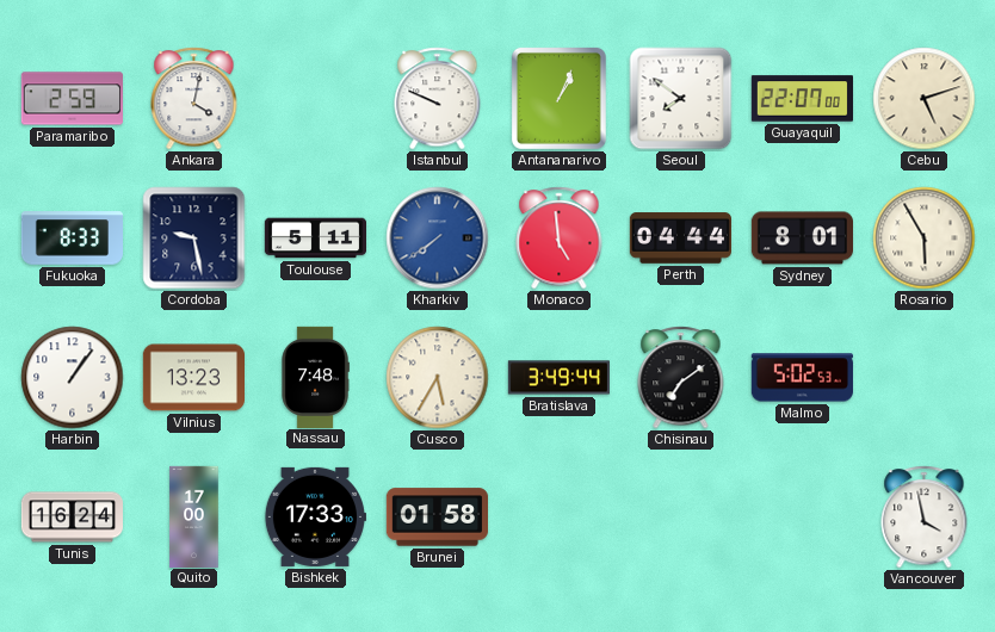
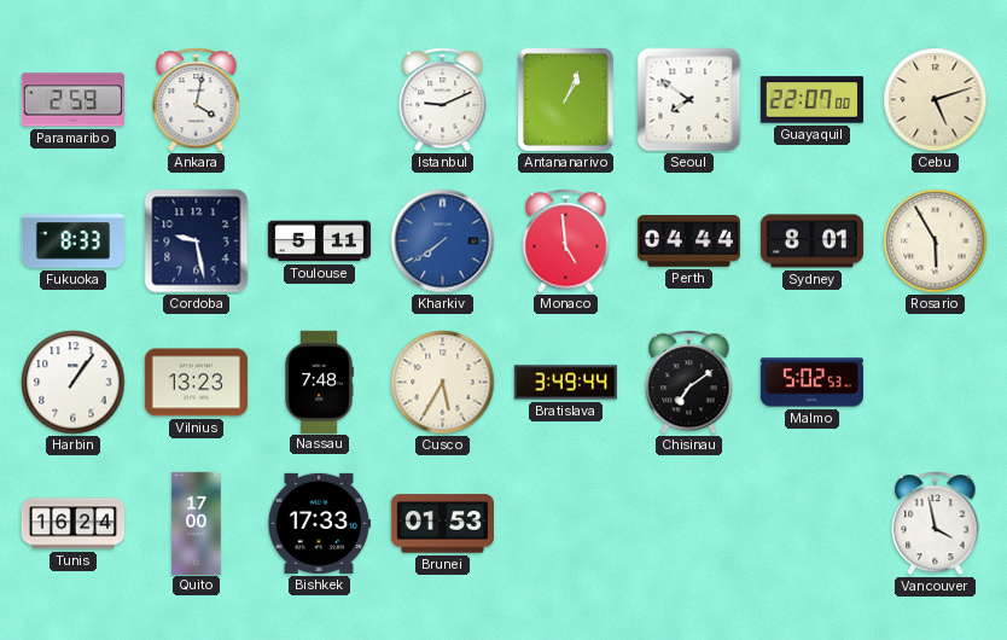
Istanbul: 9:49 -> 9:11
Brunei: 01:58 -> 01:53
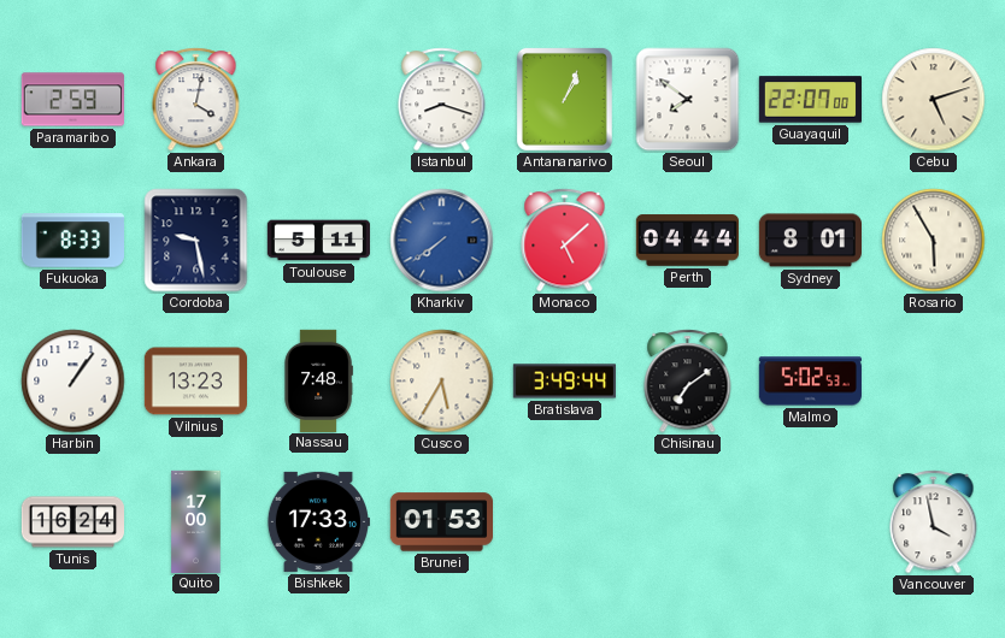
Istanbul: 9:11 -> 8:18
Monaco: 4:59 -> 5:08
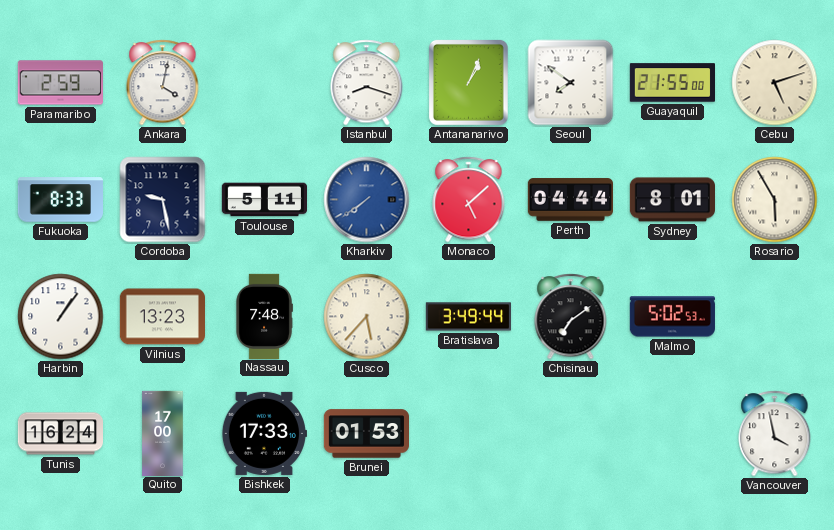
Guayaquil: 22:07 -> 21:55
Cusco: 5:35 -> 5:37
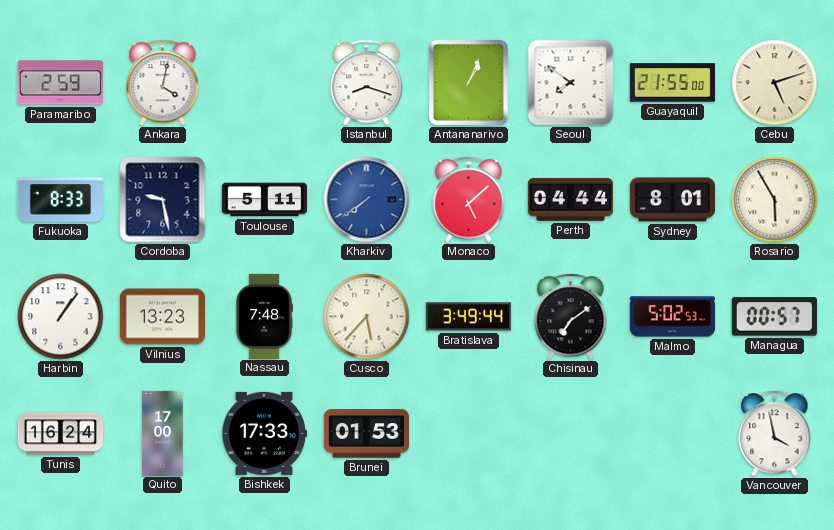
Managua: none -> 00:57
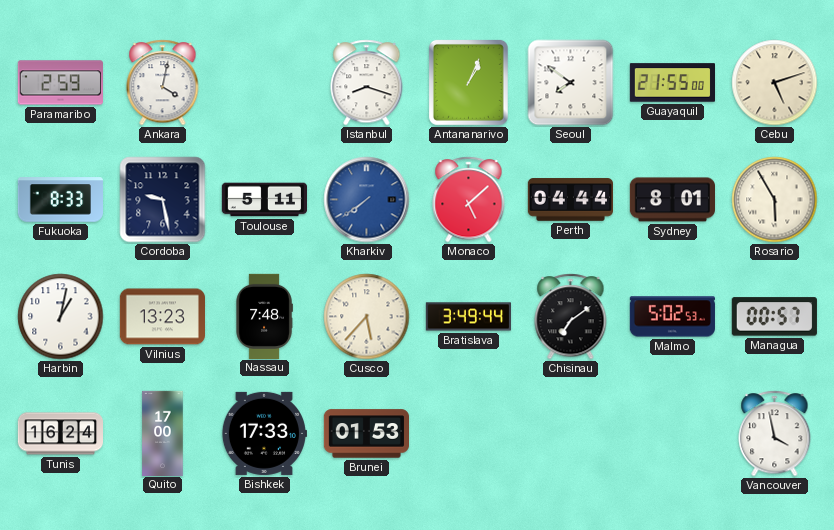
Harbin: 1:06 -> 1:02
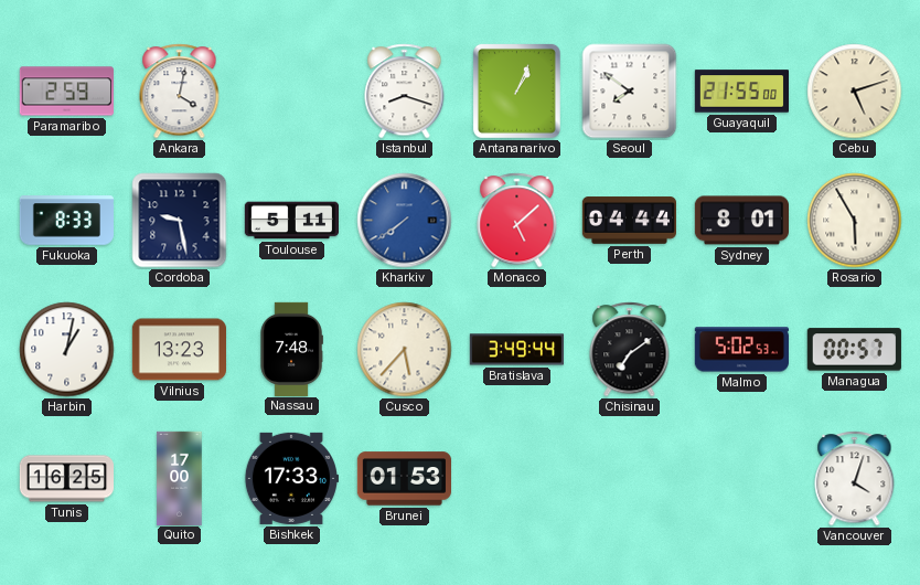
Tunis: 16:24 -> 16:25
Vancouver: 3:58 -> 4:03
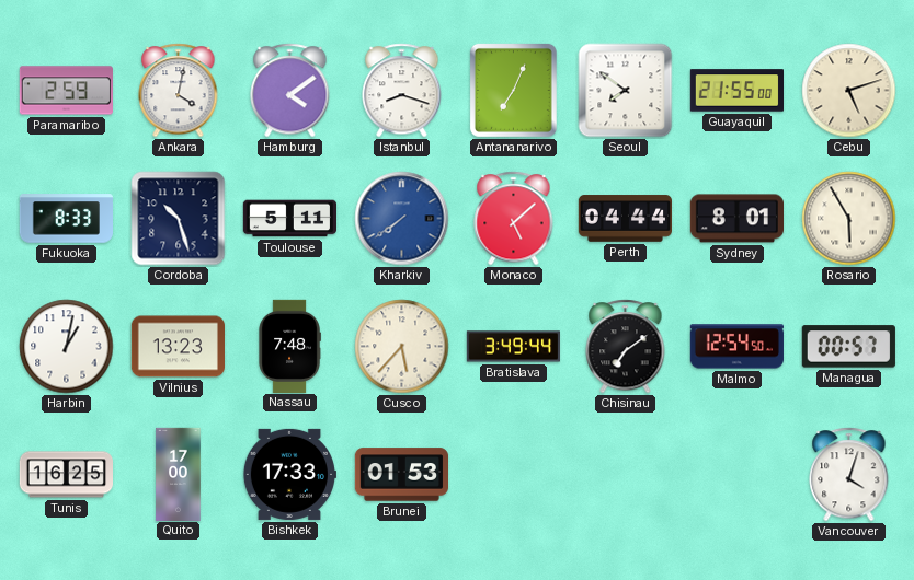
Hamburg: none -> 4:09
Antananarivo: 1:04 -> 7:04
Cordoba: 9:28 -> 10:27
Malmo: 5:02 -> 12:54
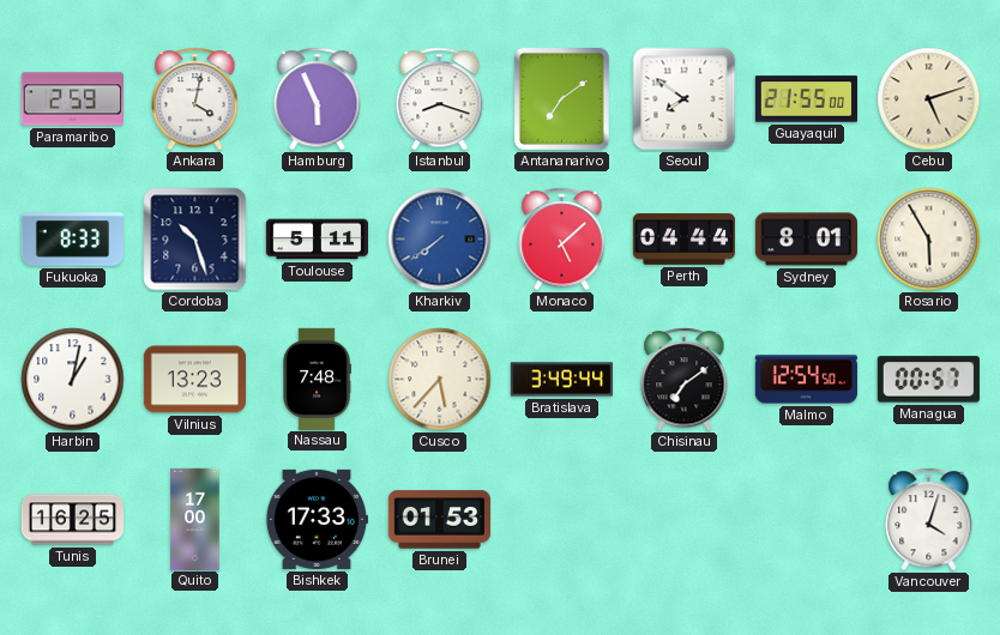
Hamburg: 4:09 -> 5:56
Antananarivo: 7:04 -> 7:09
